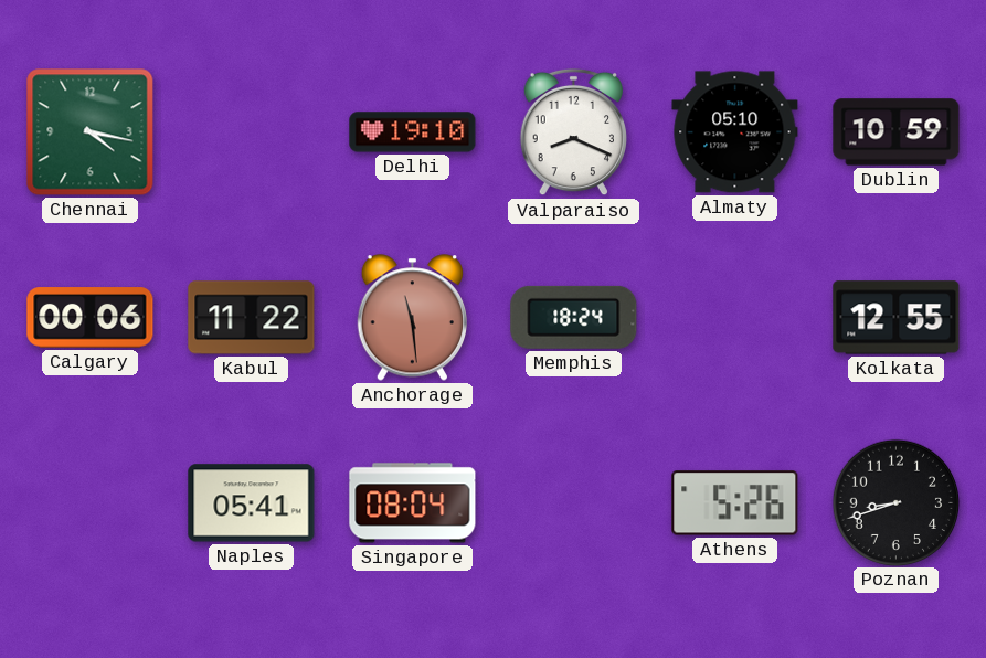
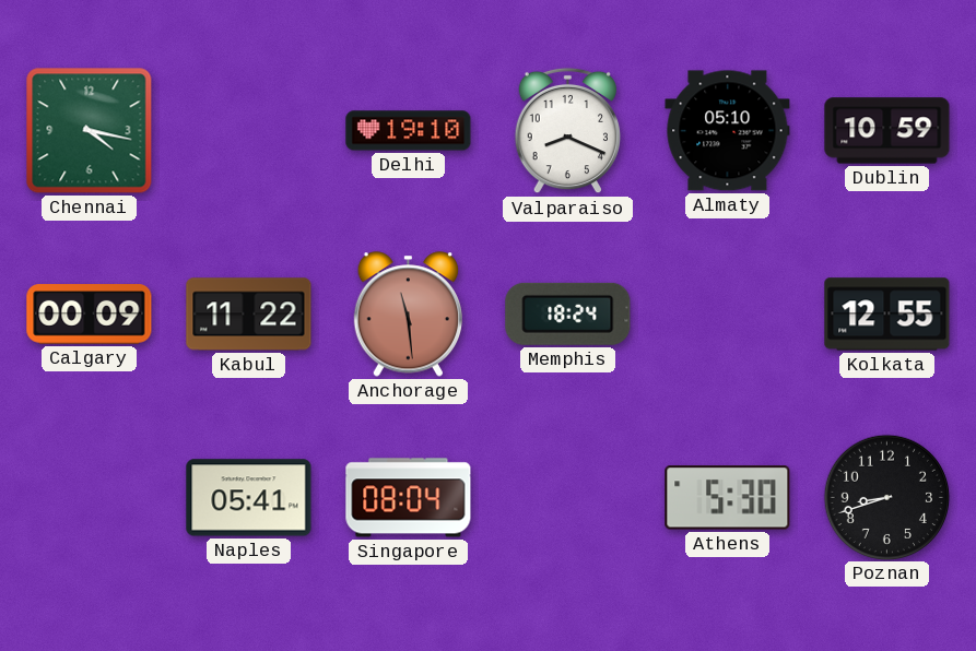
Calgary: 00:06 -> 00:09
Athens: 5:26 -> 5:30
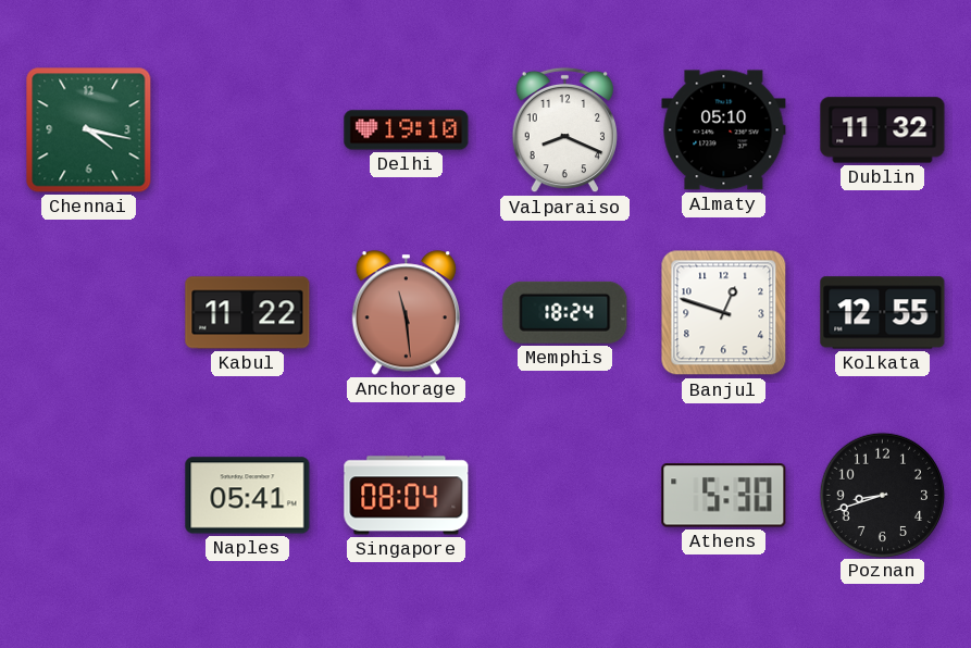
Dublin: 10:59 -> 11:32
Calgary: 00:09 -> none
Banjul: none -> 12:48
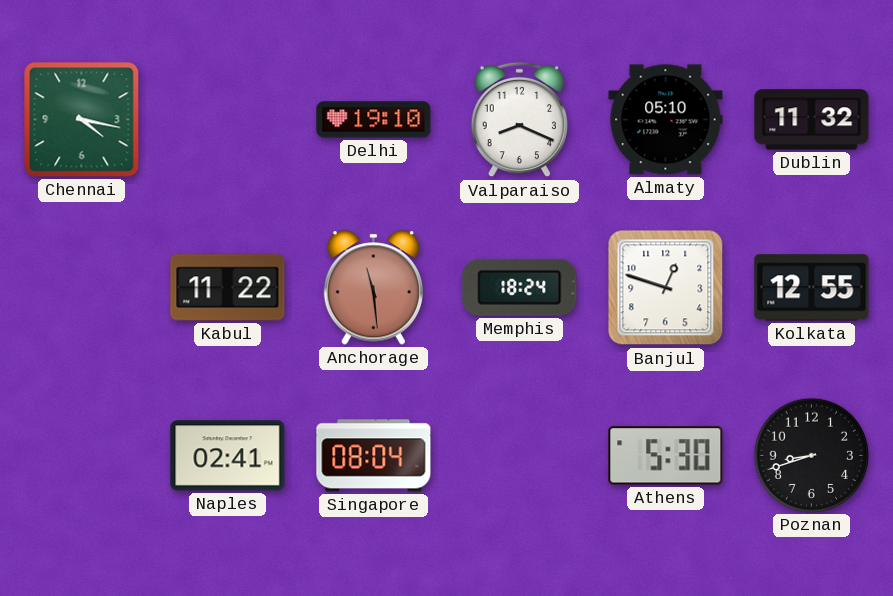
Naples: 05:41 -> 02:41
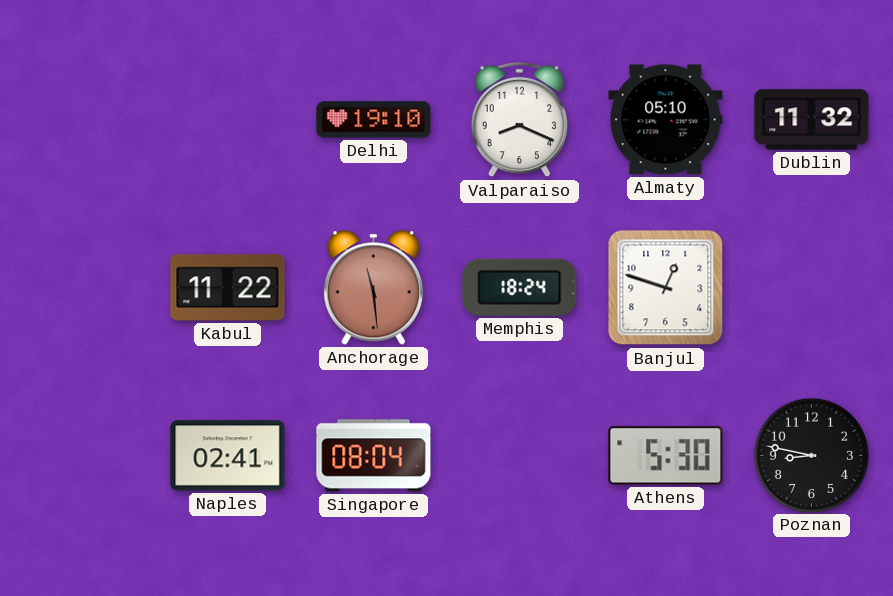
Chennai: 4:17 -> none
Kolkata: 12:55 -> none
Poznan: 8:42 -> 8:47
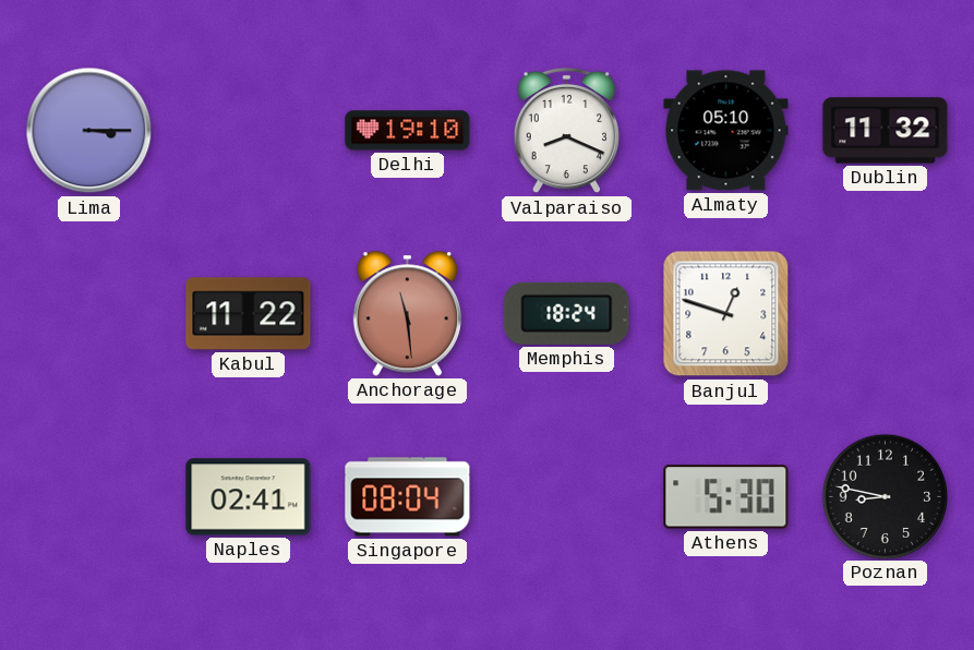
Lima: none -> 3:15
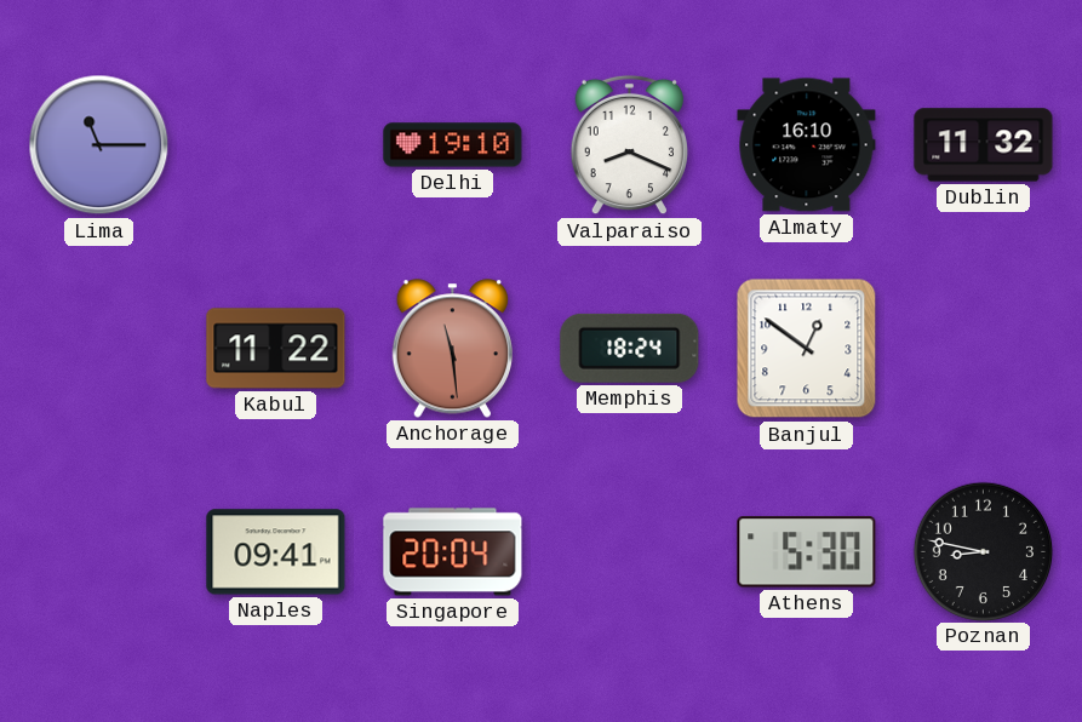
Lima: 3:15 -> 11:15
Almaty: 05:10 -> 16:10
Banjul: 12:48 -> 12:51
Naples: 02:41 -> 09:41
Singapore: 08:04 -> 20:04
